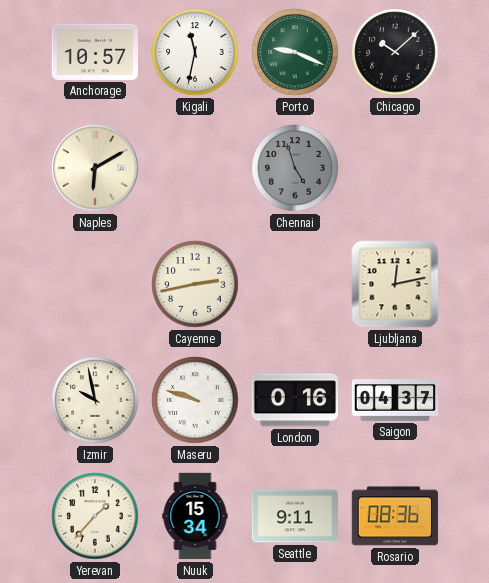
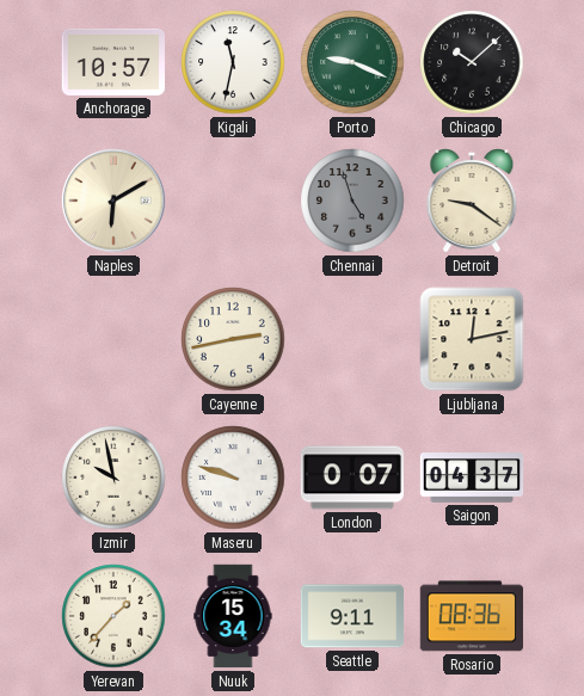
Detroit: none -> 9:21
London: 0:16 -> 0:07
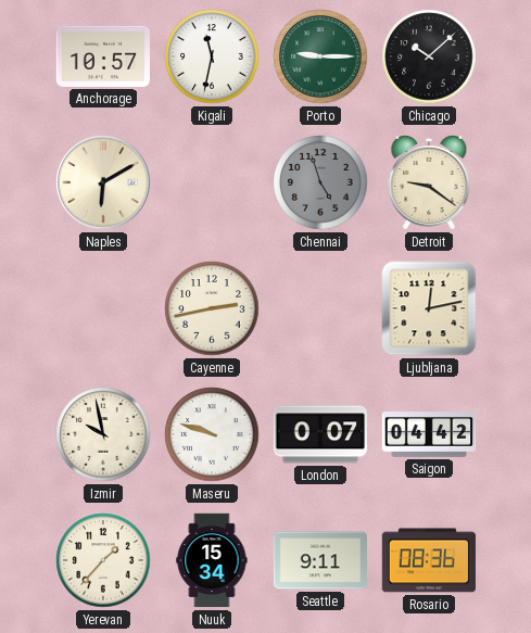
Porto: 9:19 -> 9:15
Saigon: 04:37 -> 04:42
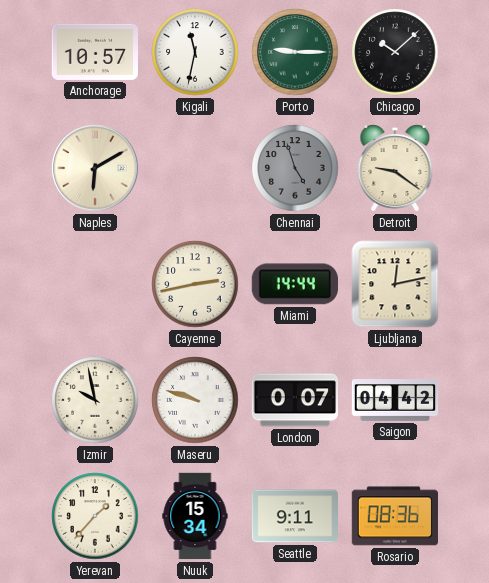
Miami: none -> 14:44
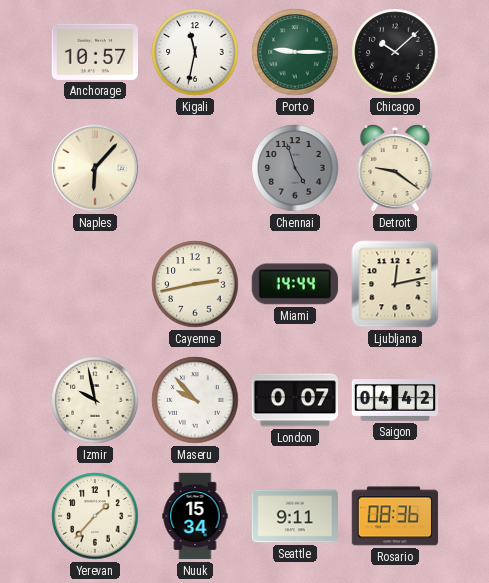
Naples: 6:10 -> 6:07
Maseru: 9:48 -> 9:53
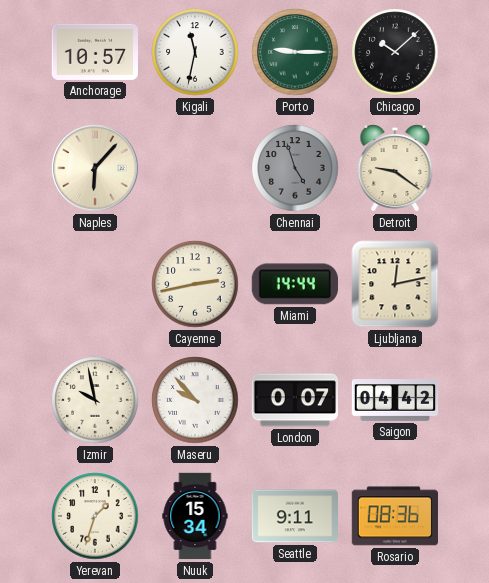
Yerevan: 1:37 -> 1:33
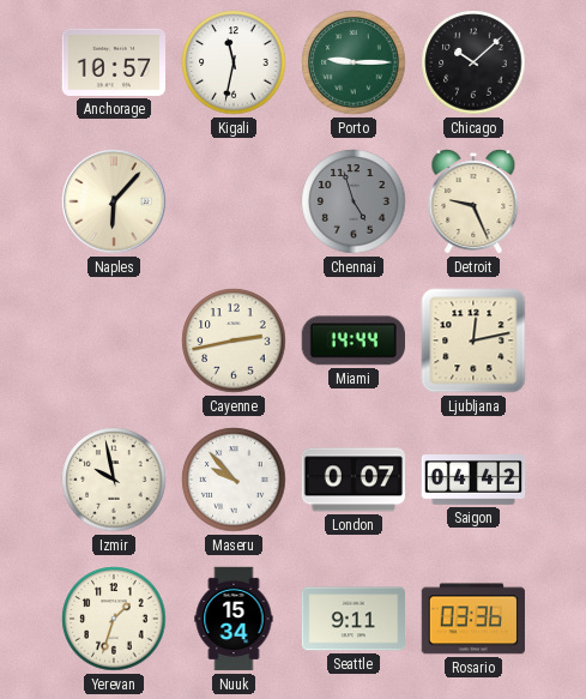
Detroit: 9:21 -> 9:26
Rosario: 08:36 -> 03:36
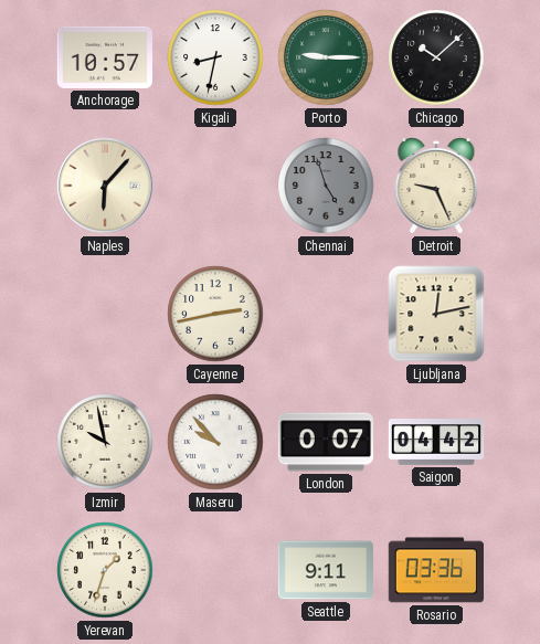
Kigali: 11:32 -> 8:32
Miami: 14:44 -> none
Nuuk: 15:34 -> none
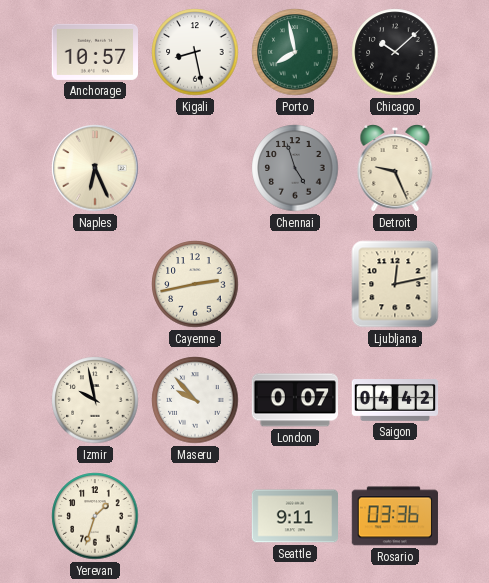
Kigali: 8:32 -> 8:28
Porto: 9:15 -> 7:58
Naples: 6:07 -> 6:26
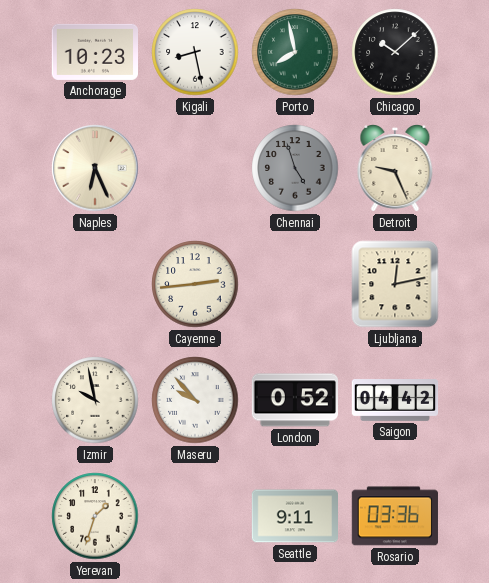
Anchorage: 10:57 -> 10:23
Cayenne: 2:43 -> 2:44
London: 0:07 -> 0:52
